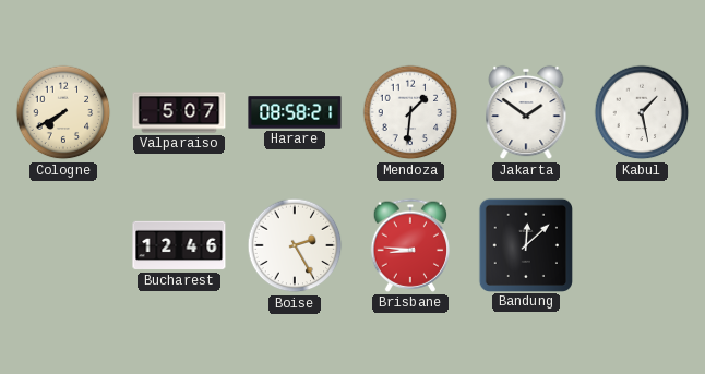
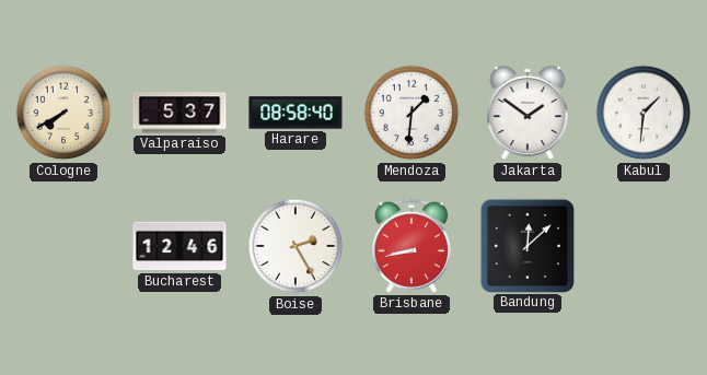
Valparaiso: 5:07 -> 5:37
Harare: 08:58:21 -> 08:58:40
Kabul: 1:28 -> 1:31
Brisbane: 8:46 -> 8:43
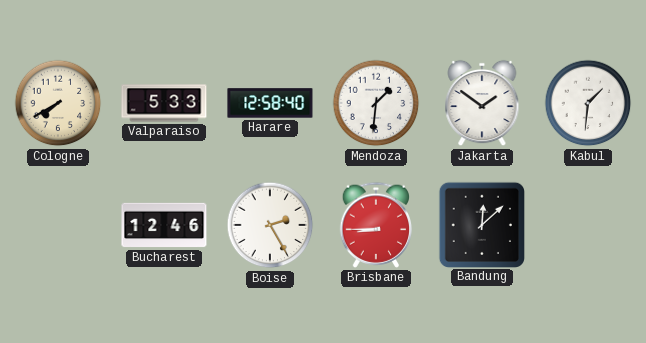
Valparaiso: 5:37 -> 5:33
Harare: 08:58 -> 12:58
Brisbane: 8:43 -> 8:45
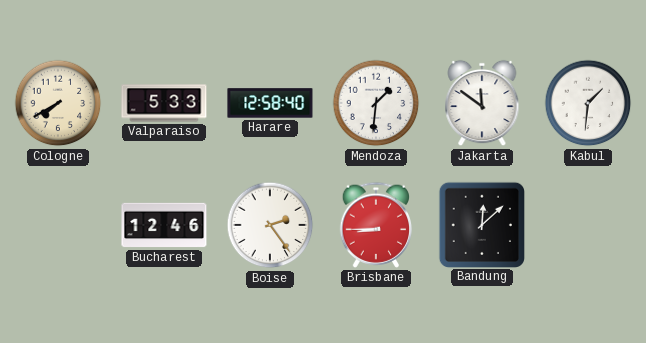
Jakarta: 1:51 -> 11:51
Boise: 2:25 -> 2:24
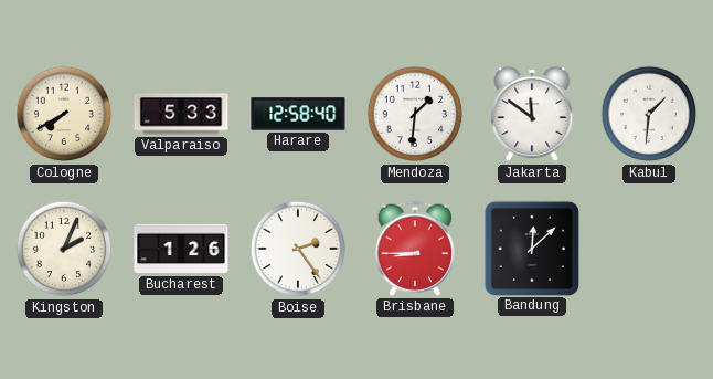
Kingston: none -> 2:04
Bucharest: 12:46 -> 1:26
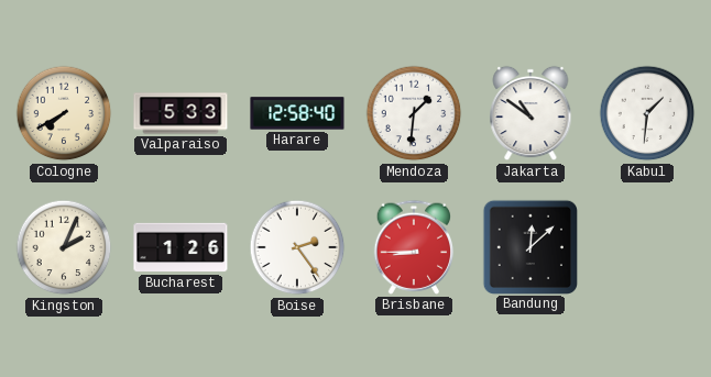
Jakarta: 11:51 -> 10:51
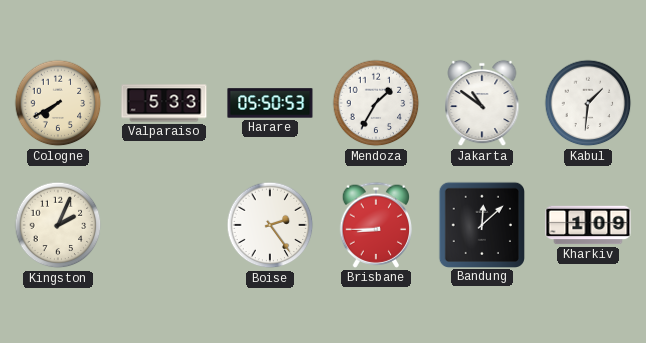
Harare: 12:58 -> 05:50
Mendoza: 1:31 -> 1:35
Bucharest: 1:26 -> none
Kharkiv: none -> 1:09
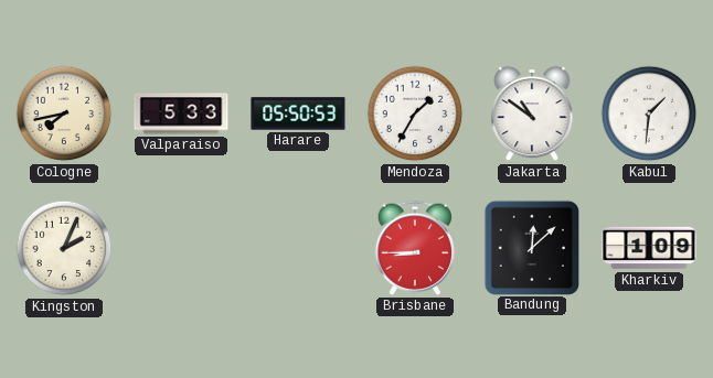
Cologne: 7:40 -> 7:43
Boise: 2:24 -> none
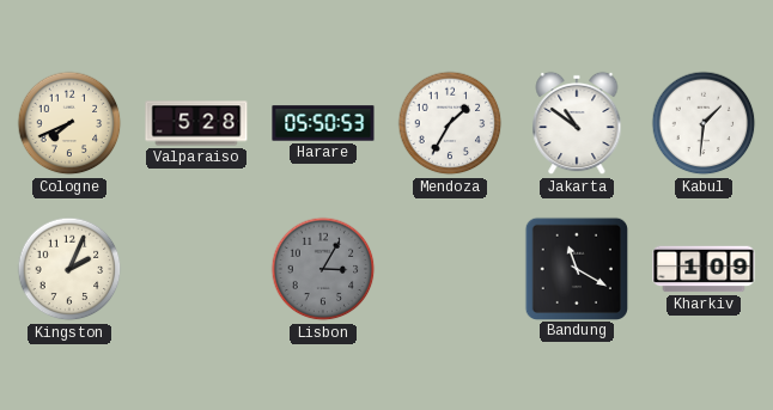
Cologne: 7:43 -> 7:41
Valparaiso: 5:33 -> 5:28
Lisbon: none -> 3:05
Brisbane: 8:45 -> none
Bandung: 12:08 -> 11:20
